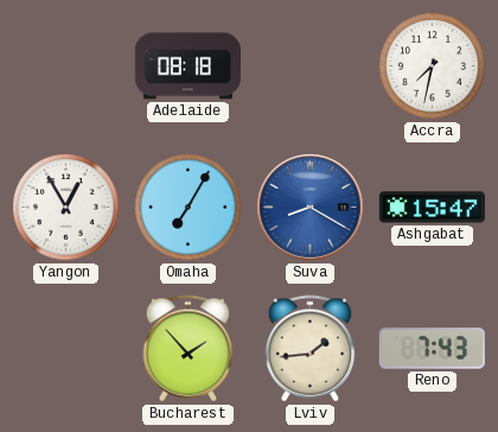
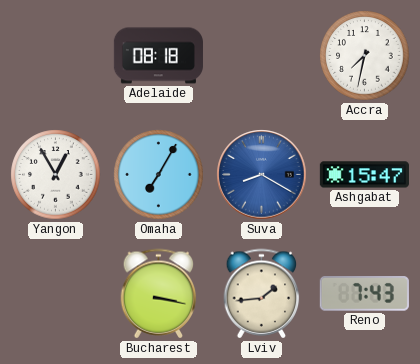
Bucharest: 1:53 -> 3:17
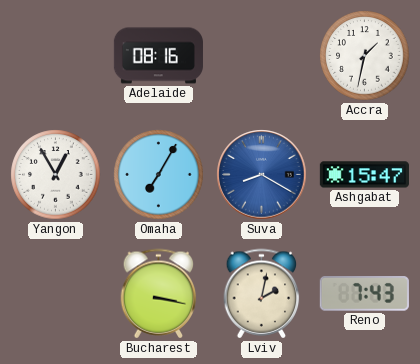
Adelaide: 08:18 -> 08:16
Accra: 7:32 -> 1:32
Lviv: 1:44 -> 2:02
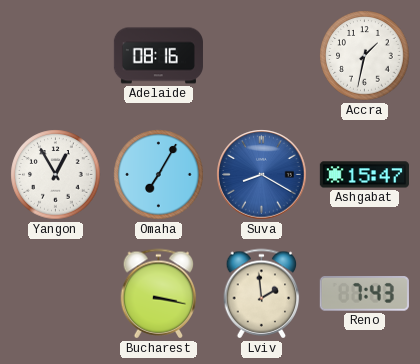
Lviv: 2:02 -> 1:59
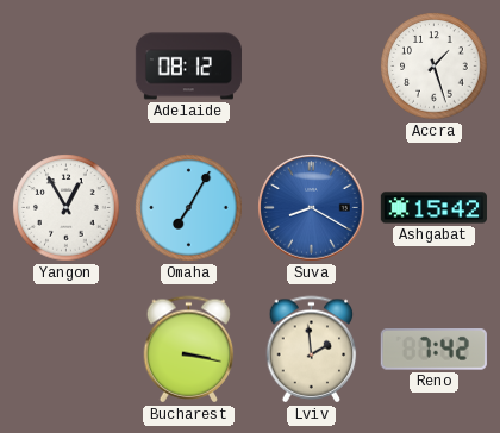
Adelaide: 08:16 -> 08:12
Accra: 1:32 -> 1:27
Ashgabat: 15:47 -> 15:42
Reno: 7:43 -> 7:42
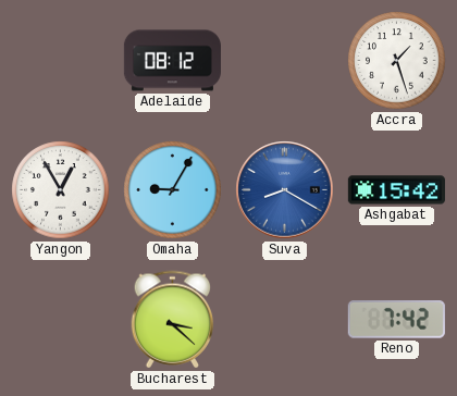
Omaha: 7:05 -> 9:05
Bucharest: 3:17 -> 3:22
Lviv: 1:59 -> none
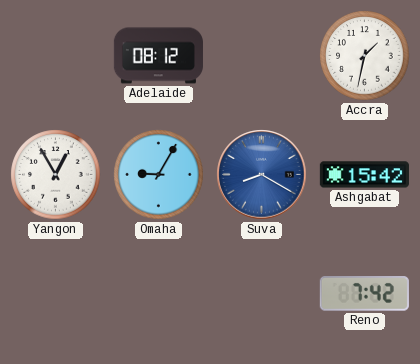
Accra: 1:27 -> 1:32
Bucharest: 3:22 -> none
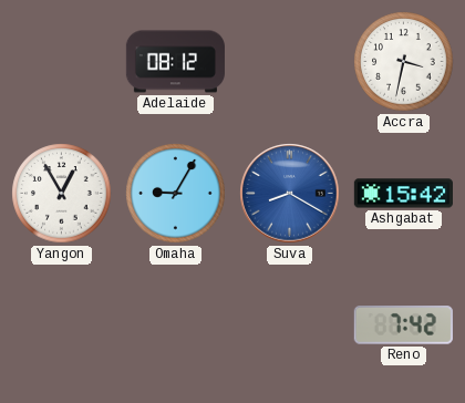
Accra: 1:32 -> 3:32
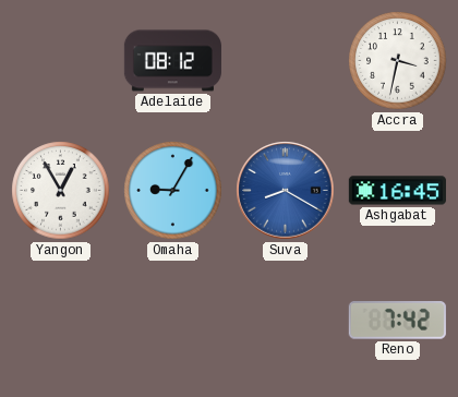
Ashgabat: 15:42 -> 16:45
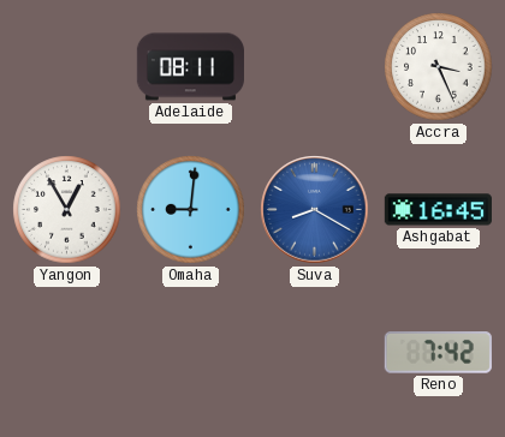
Adelaide: 08:12 -> 08:11
Accra: 3:32 -> 3:26
Omaha: 9:05 -> 9:01
